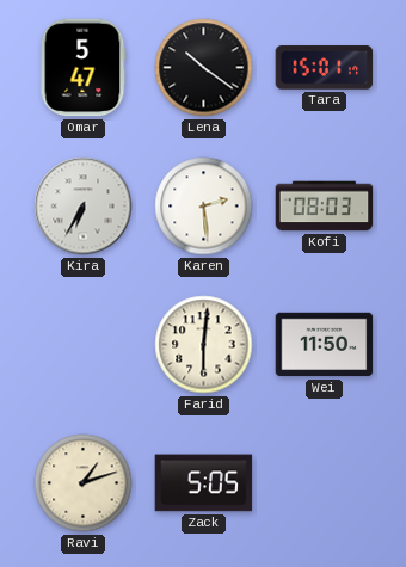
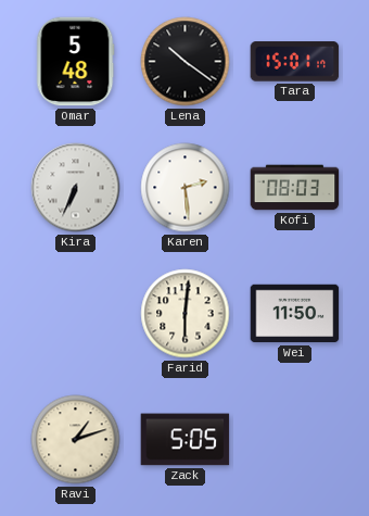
Omar: 5:47 -> 5:48
Kira: 6:35 -> 6:34
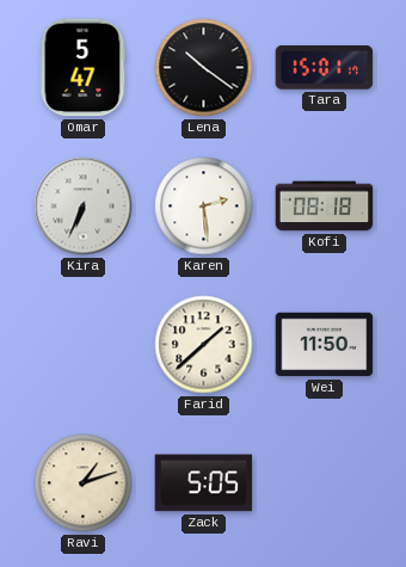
Omar: 5:48 -> 5:47
Kofi: 08:03 -> 08:18
Farid: 6:01 -> 1:38
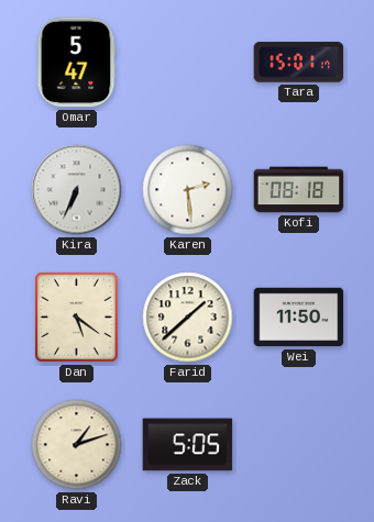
Lena: 10:21 -> none
Dan: none -> 5:21
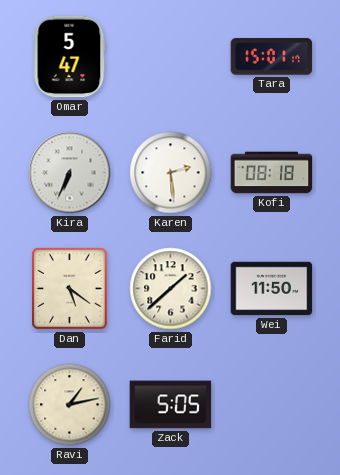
Ravi: 1:12 -> 1:13
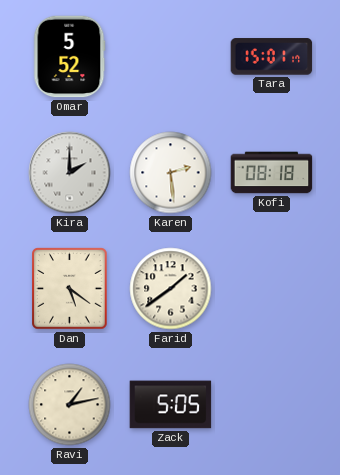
Omar: 5:47 -> 5:52
Kira: 6:34 -> 2:00
Farid: 1:38 -> 1:39
Wei: 11:50 -> none
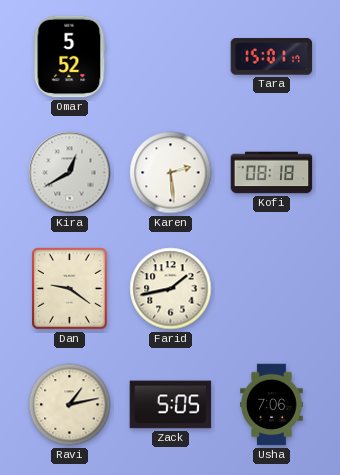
Kira: 2:00 -> 12:40
Dan: 5:21 -> 9:21
Farid: 1:39 -> 1:43
Usha: none -> 7:06
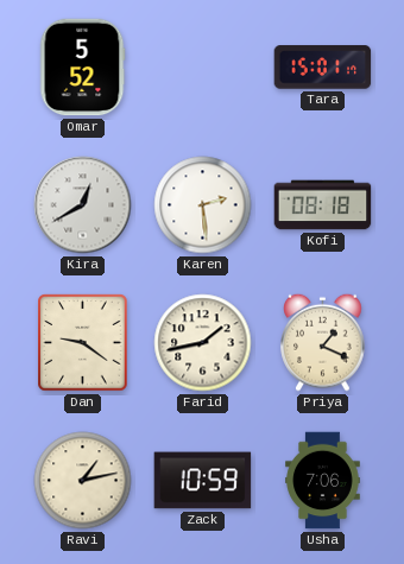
Priya: none -> 1:19
Zack: 5:05 -> 10:59
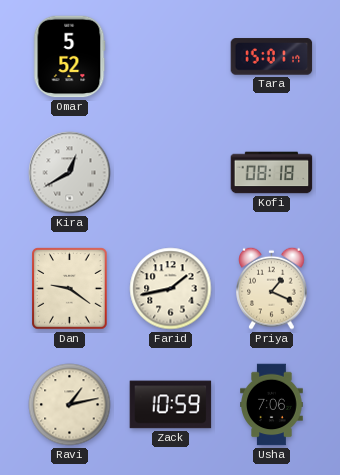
Karen: 2:29 -> none
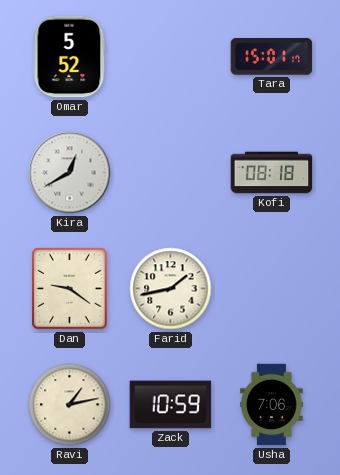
Priya: 1:19 -> none
